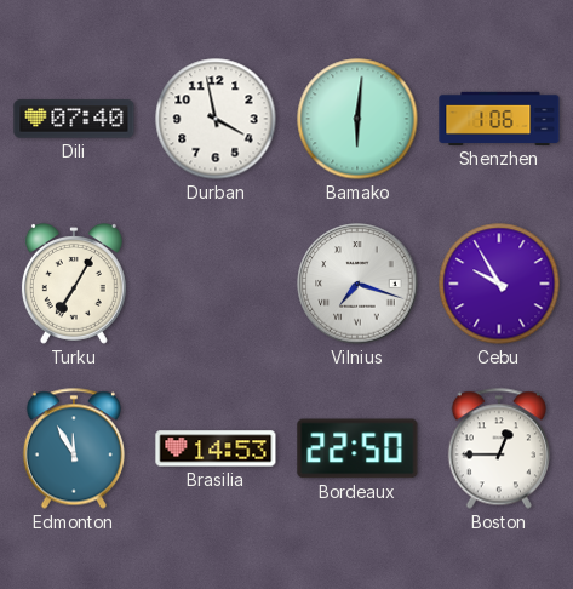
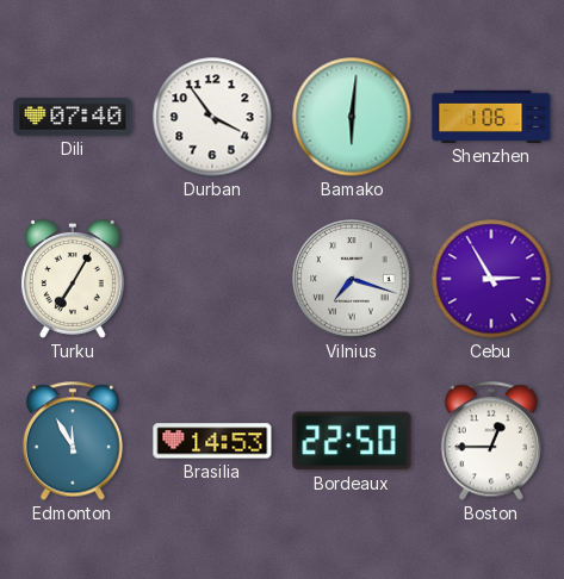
Durban: 3:58 -> 3:54
Cebu: 9:55 -> 2:55
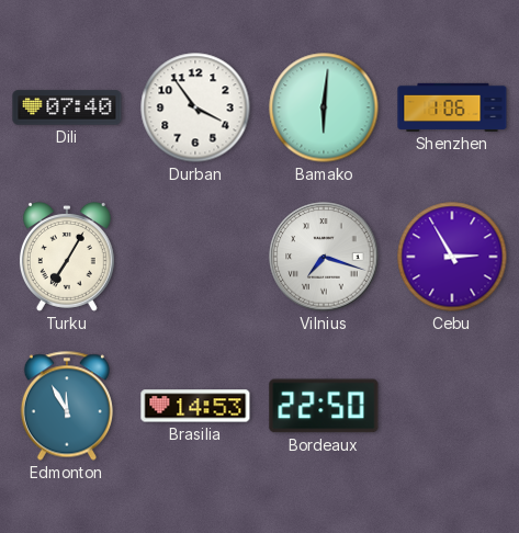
Boston: 12:45 -> none
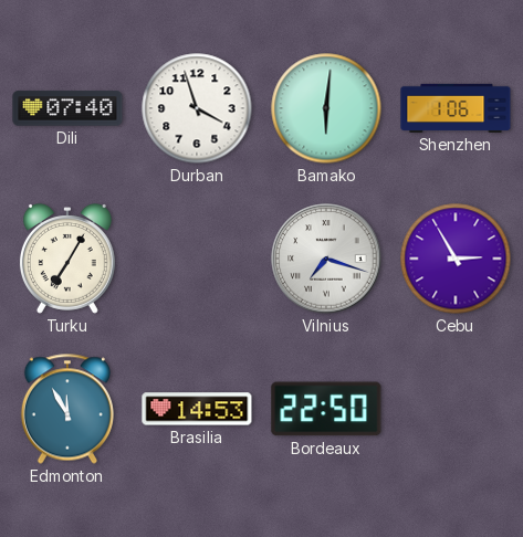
Durban: 3:54 -> 3:57
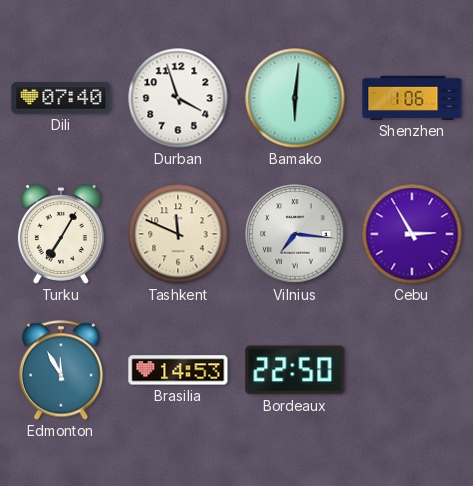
Tashkent: none -> 11:49
Vilnius: 7:18 -> 7:16
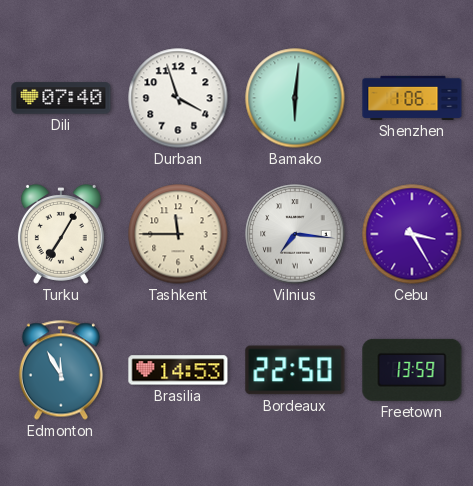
Tashkent: 11:49 -> 11:45
Cebu: 2:55 -> 3:25
Freetown: none -> 13:59
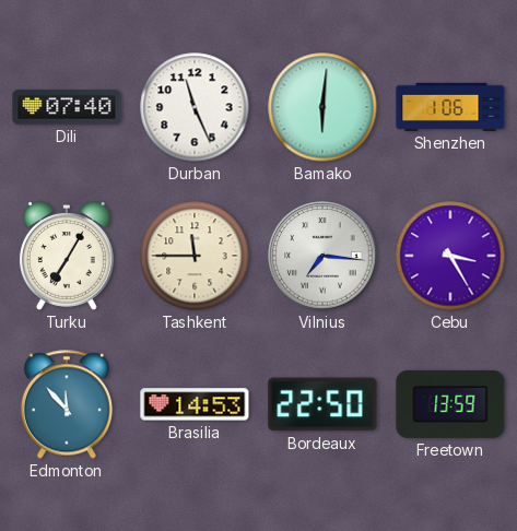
Durban: 3:57 -> 11:26
Edmonton: 11:55 -> 11:53
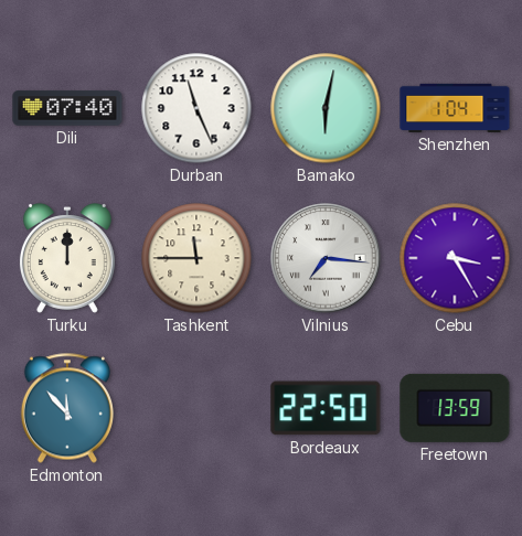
Bamako: 6:01 -> 6:02
Shenzhen: 1:06 -> 1:04
Turku: 7:05 -> 12:00
Brasilia: 14:53 -> none
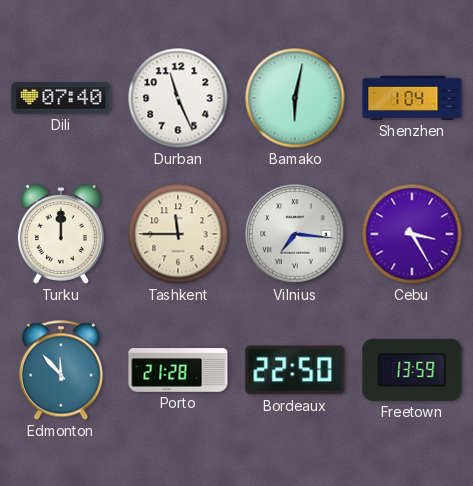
Porto: none -> 21:28
